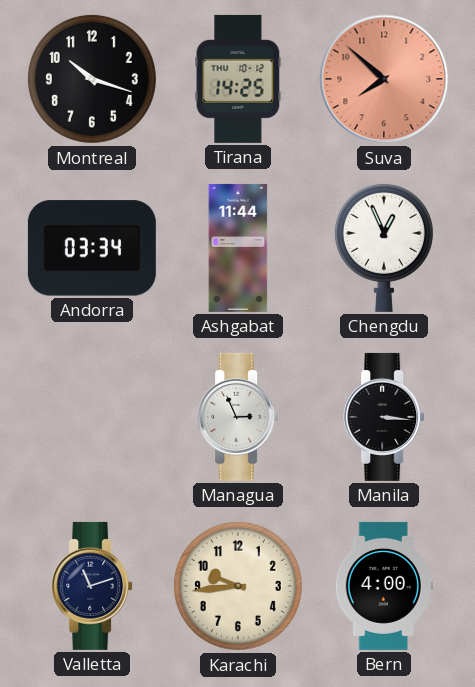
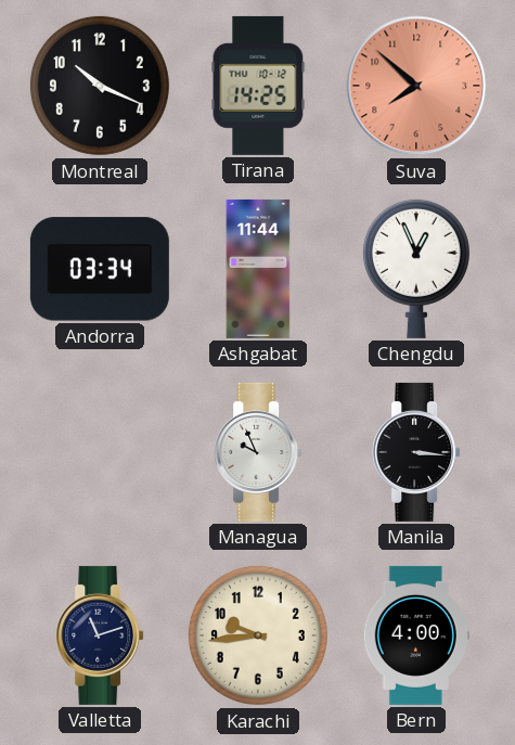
Montreal: 10:18 -> 10:19
Managua: 2:56 -> 9:56
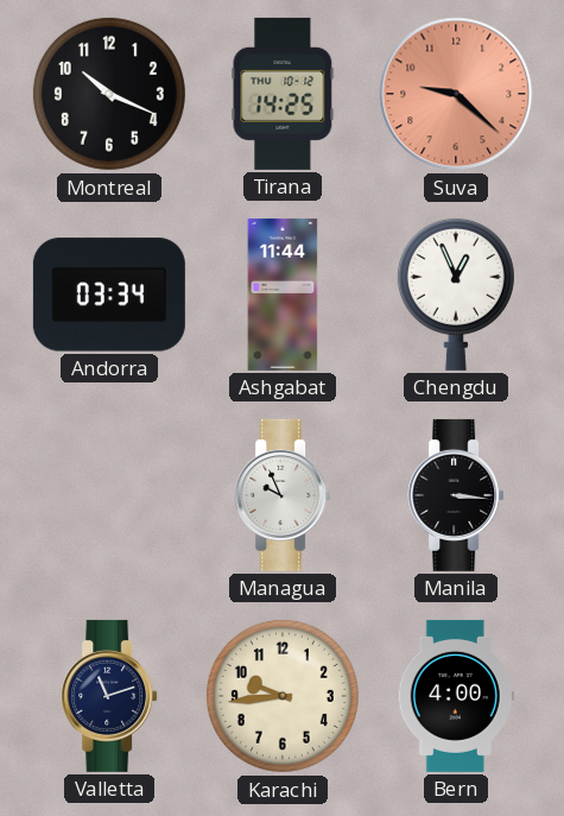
Suva: 7:52 -> 9:22
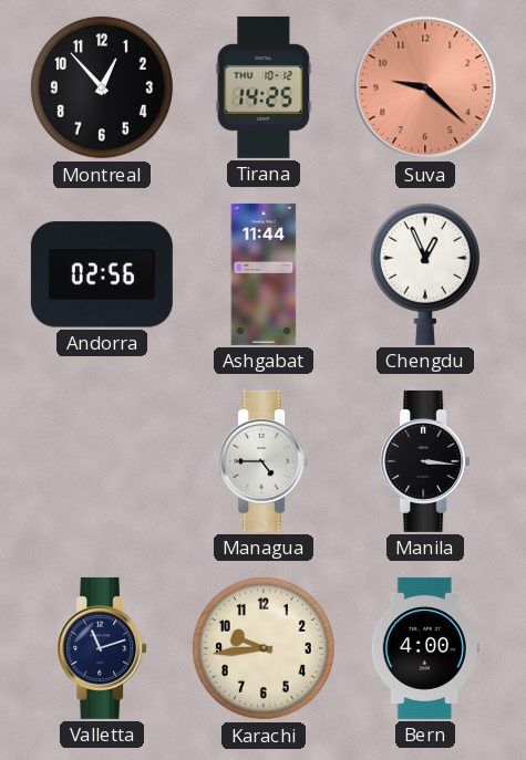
Montreal: 10:19 -> 12:53
Andorra: 03:34 -> 02:56
Managua: 9:56 -> 4:45
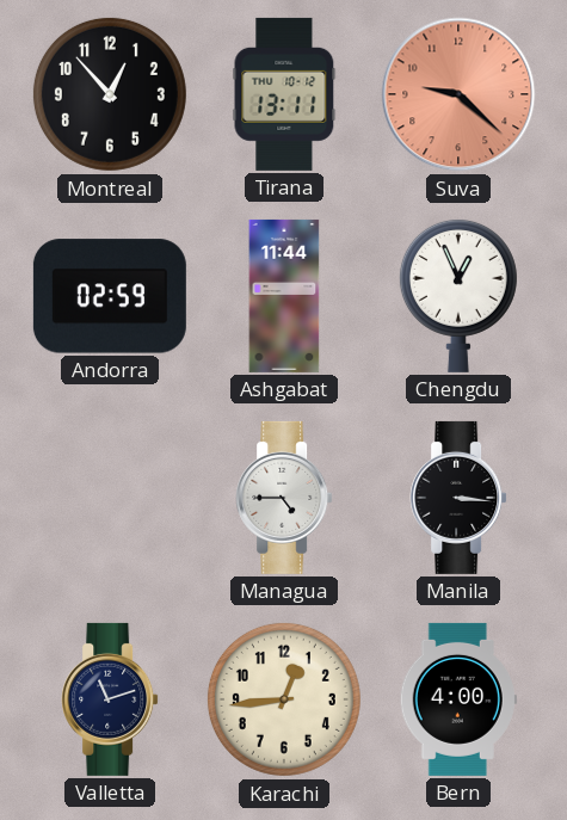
Tirana: 14:25 -> 13:11
Andorra: 02:56 -> 02:59
Karachi: 9:44 -> 12:44
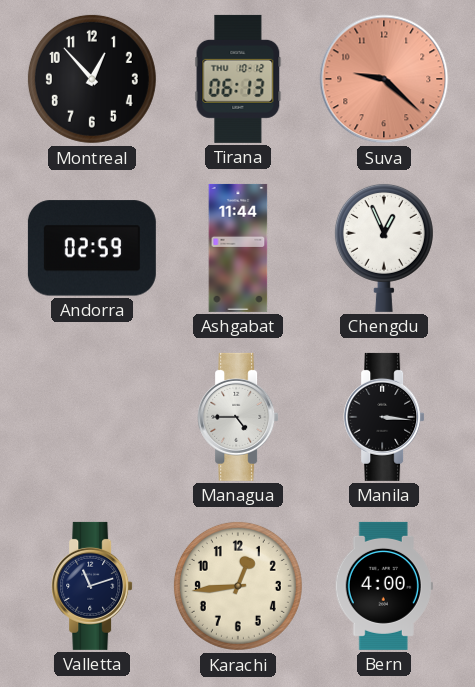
Tirana: 13:11 -> 06:13
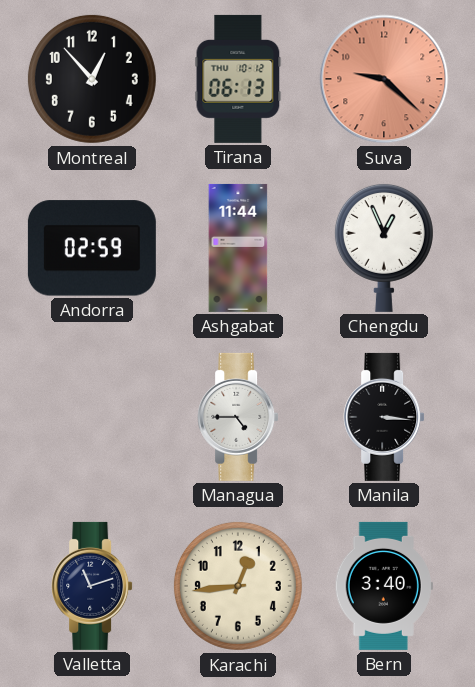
Bern: 4:00 -> 3:40
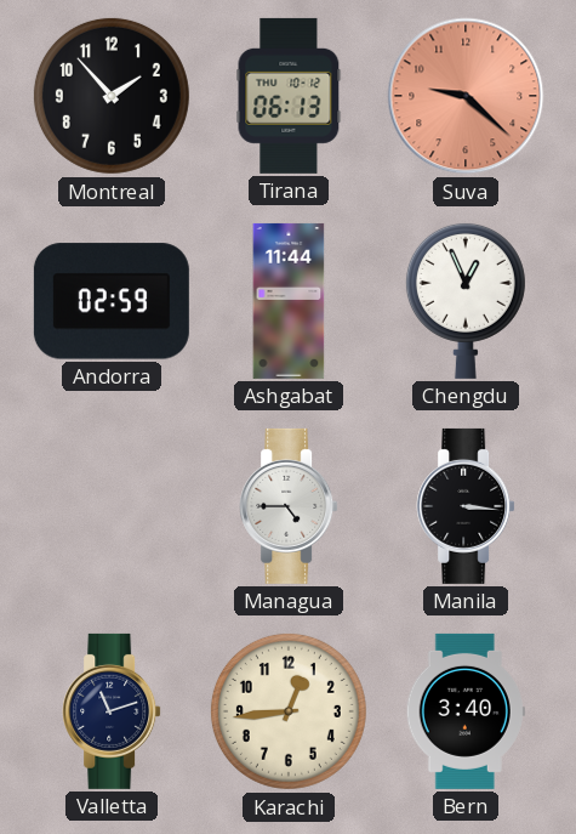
Montreal: 12:53 -> 1:53
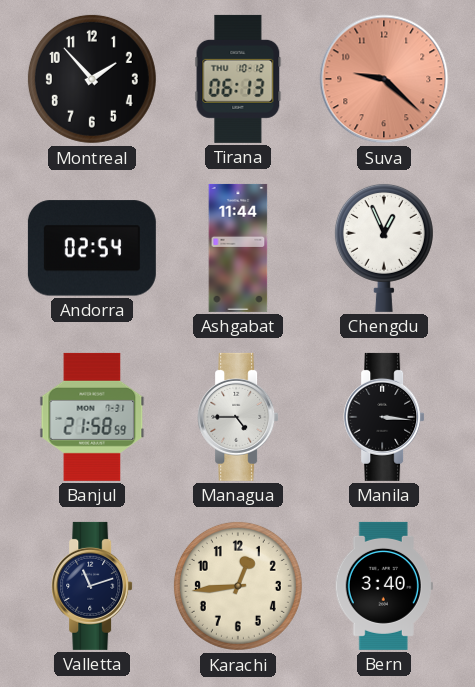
Andorra: 02:59 -> 02:54
Banjul: none -> 21:58
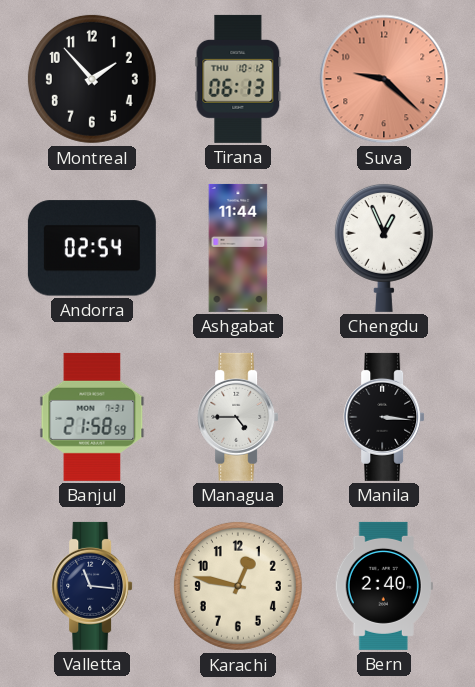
Valletta: 11:12 -> 11:16
Karachi: 12:44 -> 12:47
Bern: 3:40 -> 2:40
